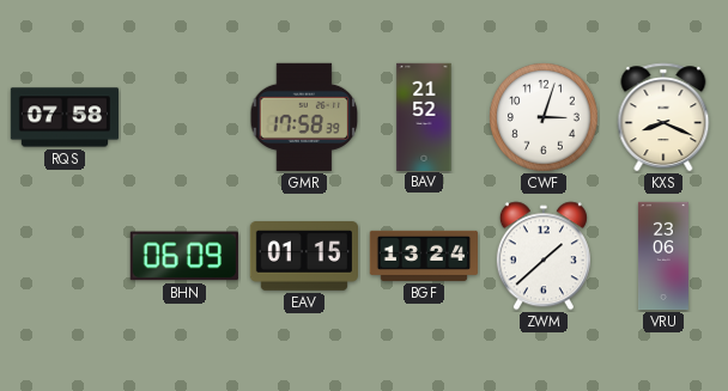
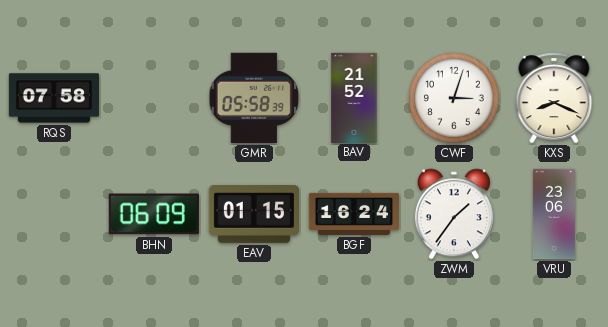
GMR: 17:58 -> 05:58
BGF: 13:24 -> 16:24
ZWM: 1:38 -> 1:36
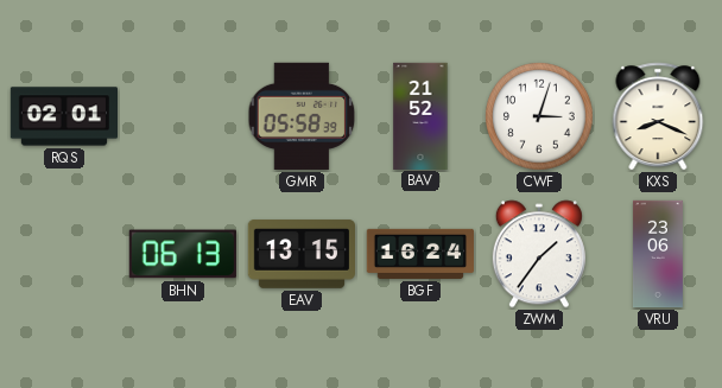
RQS: 07:58 -> 02:01
BHN: 06:09 -> 06:13
EAV: 01:15 -> 13:15
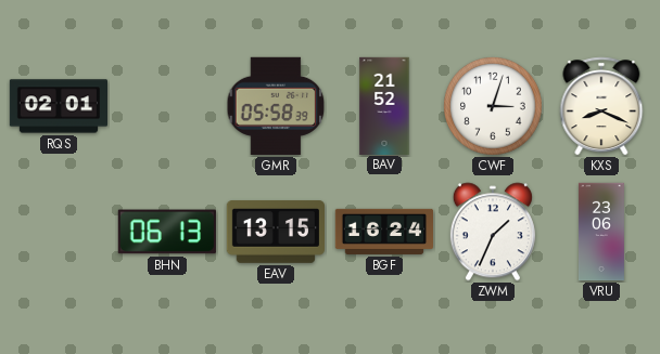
ZWM: 1:36 -> 1:34
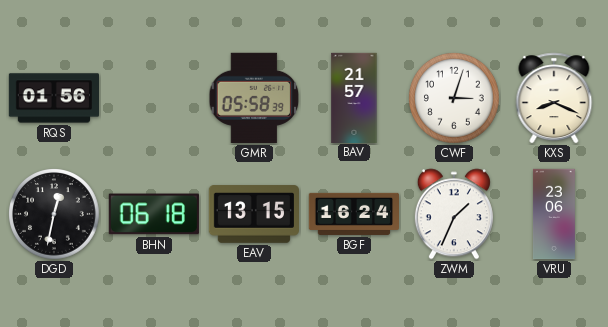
RQS: 02:01 -> 01:56
BAV: 21:52 -> 21:57
DGD: none -> 12:32
BHN: 06:13 -> 06:18
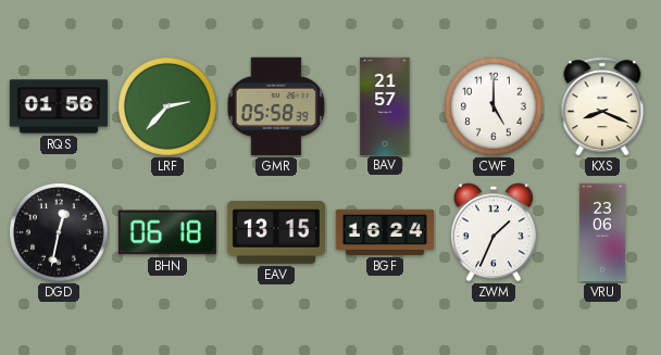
LRF: none -> 2:37
CWF: 3:03 -> 5:00
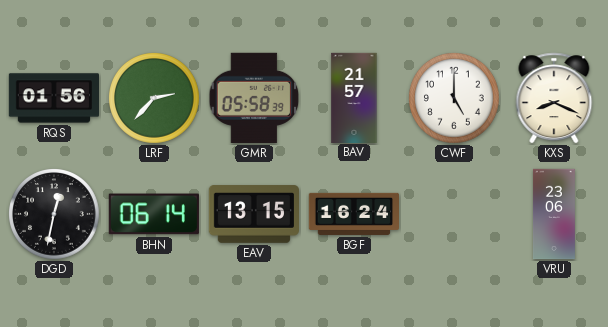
BHN: 06:18 -> 06:14
ZWM: 1:34 -> none
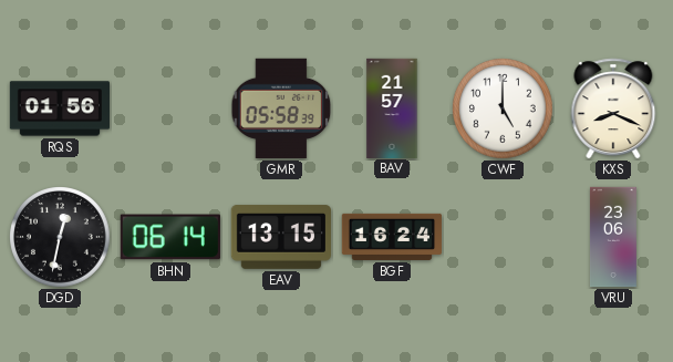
LRF: 2:37 -> none
